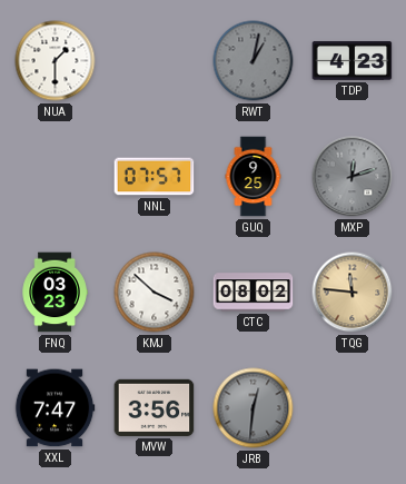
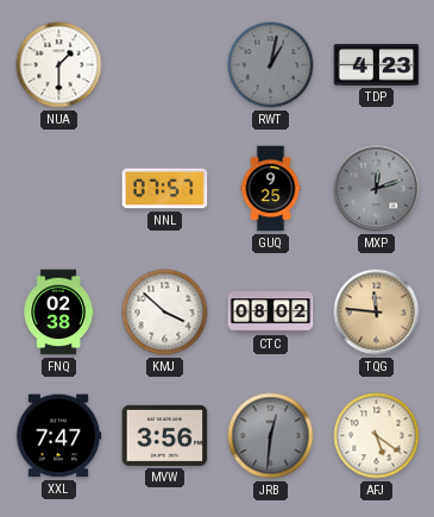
FNQ: 03:23 -> 02:38
AFJ: none -> 5:21
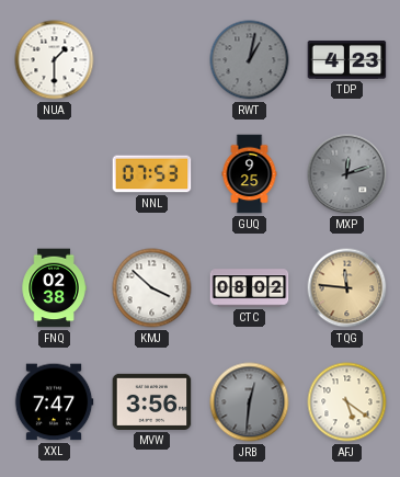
NNL: 07:57 -> 07:53
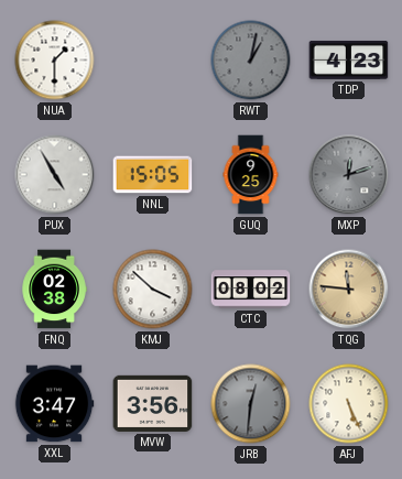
PUX: none -> 4:55
NNL: 07:53 -> 15:05
XXL: 7:47 -> 3:47
AFJ: 5:21 -> 5:26
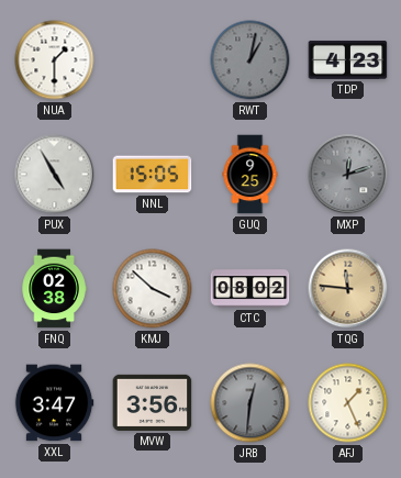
AFJ: 5:26 -> 1:26
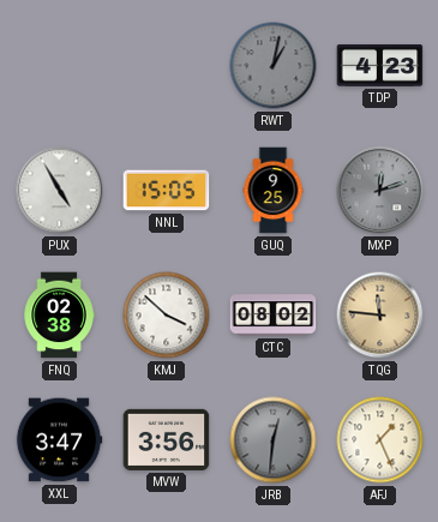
NUA: 1:30 -> none
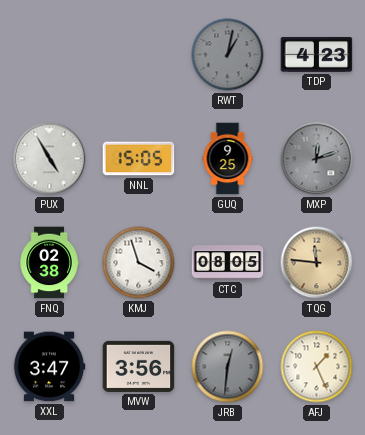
KMJ: 3:52 -> 3:57
CTC: 08:02 -> 08:05
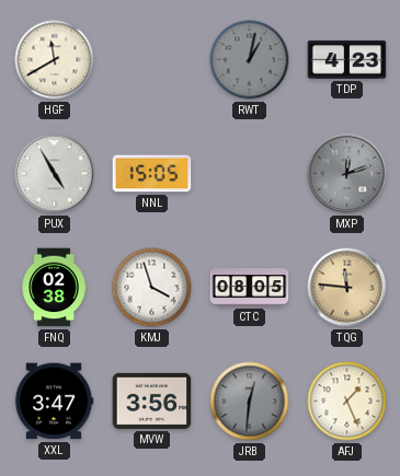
HGF: none -> 11:40
GUQ: 9:25 -> none
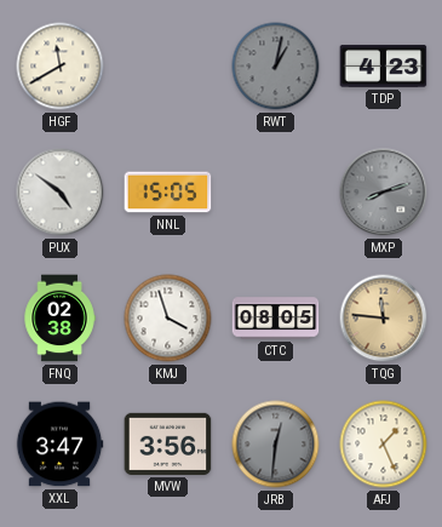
PUX: 4:55 -> 4:51
MXP: 12:12 -> 8:12
